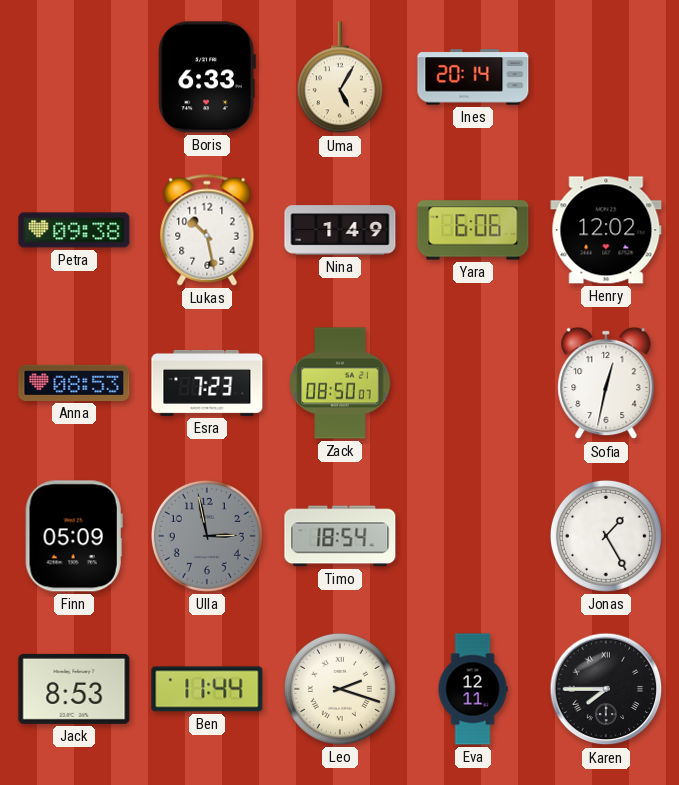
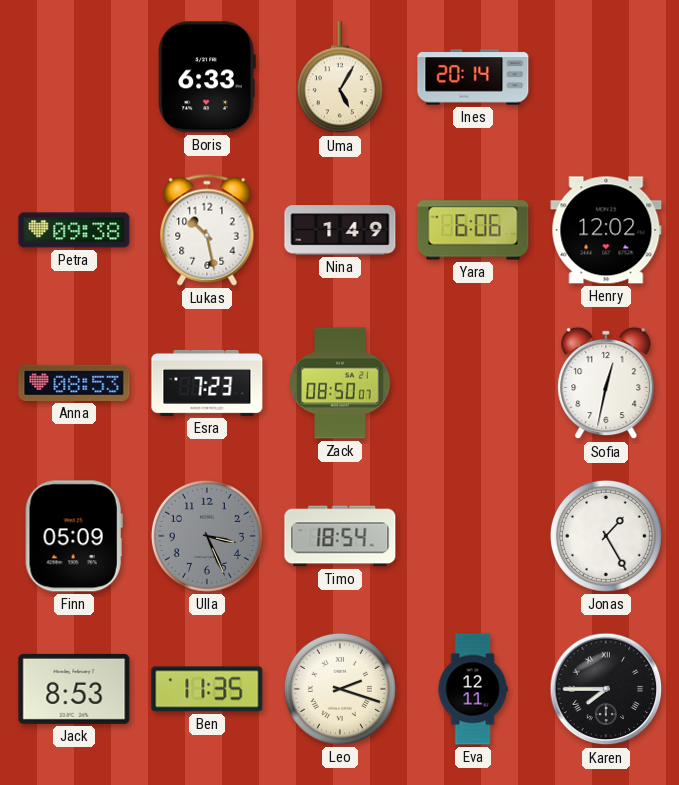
Ulla: 2:58 -> 3:26
Ben: 11:44 -> 11:35
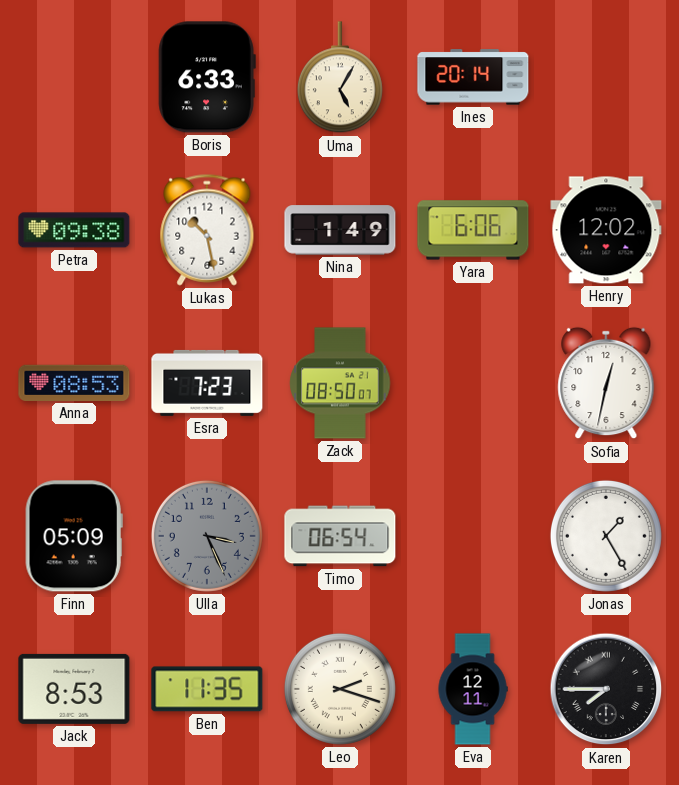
Timo: 18:54 -> 06:54
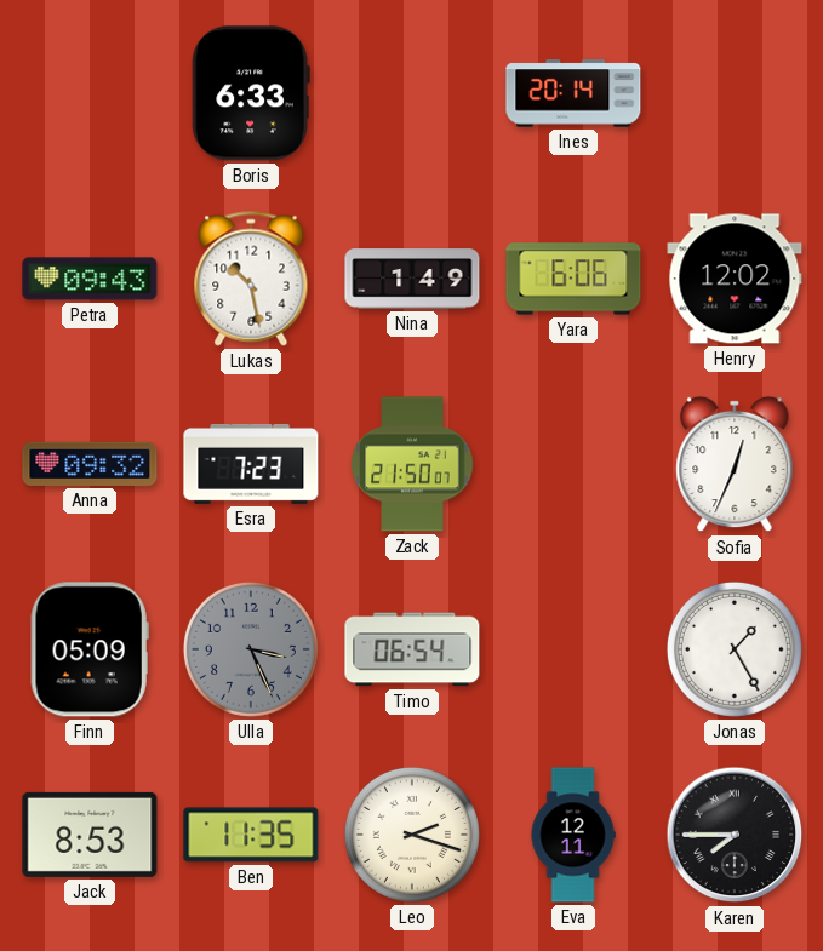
Uma: 5:05 -> none
Petra: 09:38 -> 09:43
Anna: 08:53 -> 09:32
Zack: 08:50 -> 21:50
Sofia: 12:32 -> 12:34
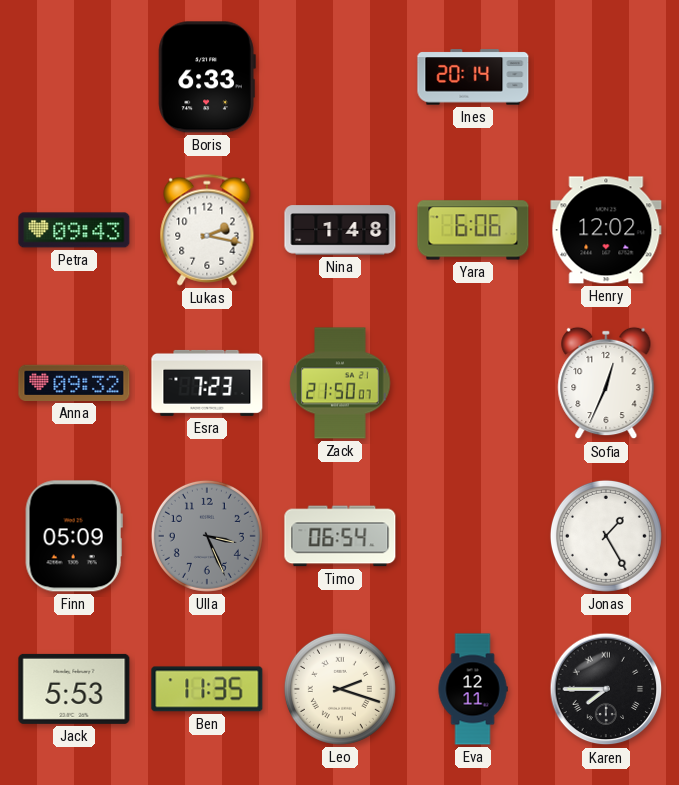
Lukas: 10:28 -> 2:17
Nina: 1:49 -> 1:48
Jack: 8:53 -> 5:53
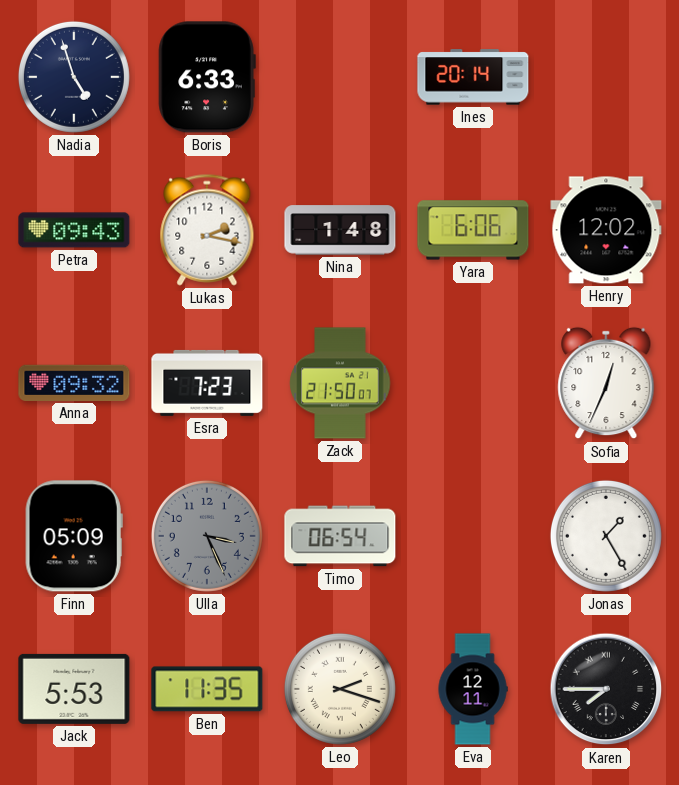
Nadia: none -> 4:57
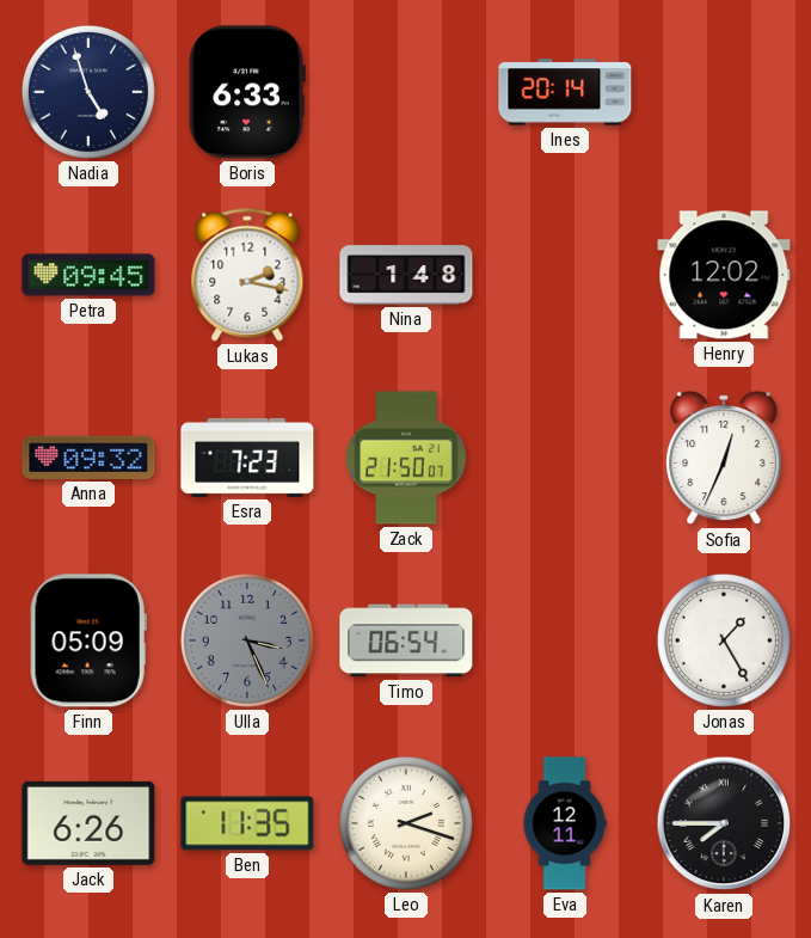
Petra: 09:43 -> 09:45
Yara: 6:06 -> none
Jack: 5:53 -> 6:26
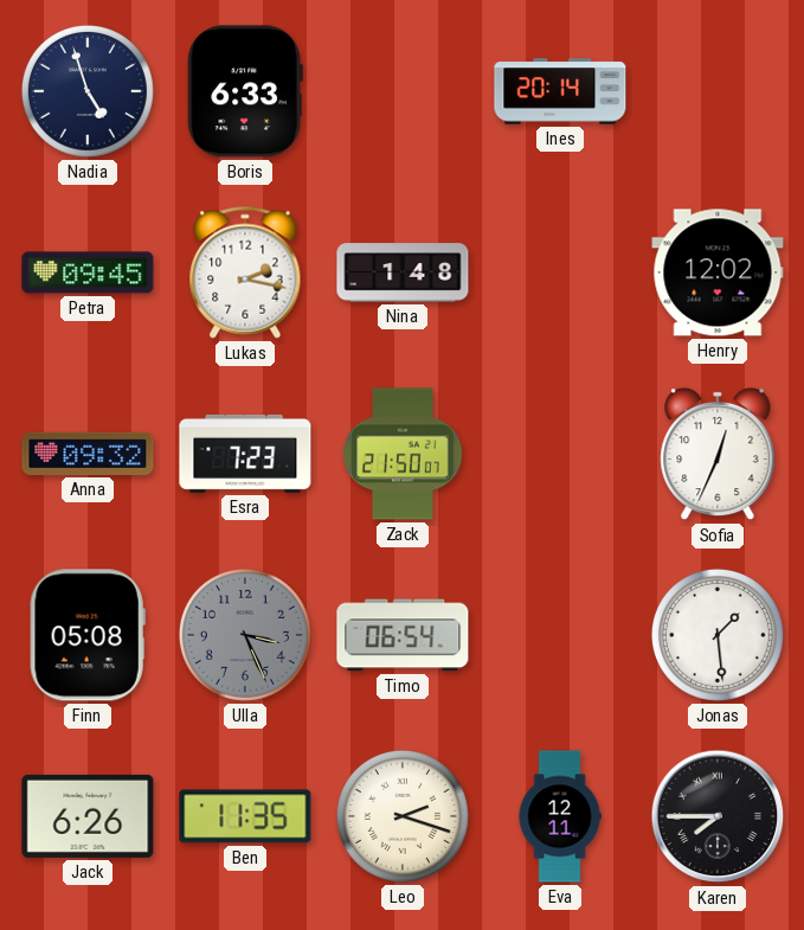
Finn: 05:09 -> 05:08
Jonas: 1:25 -> 1:29
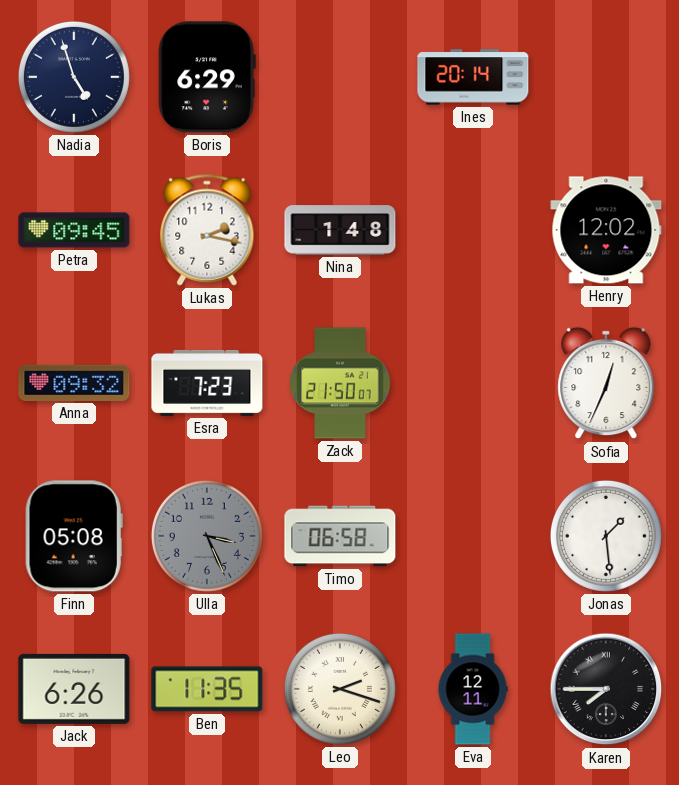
Boris: 6:33 -> 6:29
Timo: 06:54 -> 06:58
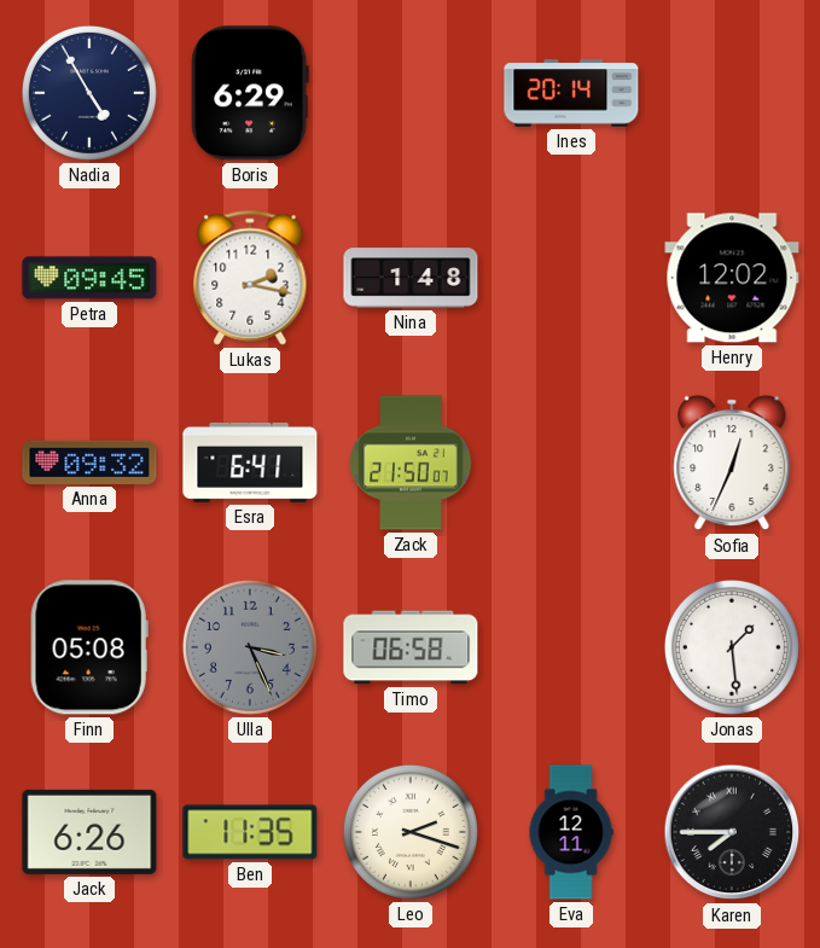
Nadia: 4:57 -> 4:55
Esra: 7:23 -> 6:41
